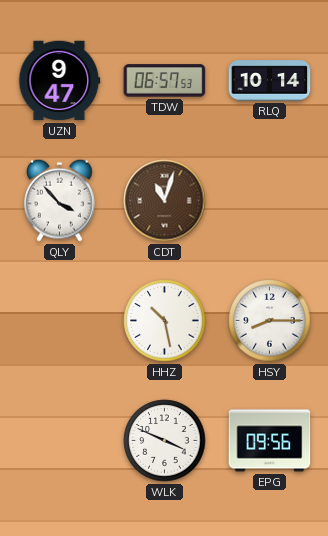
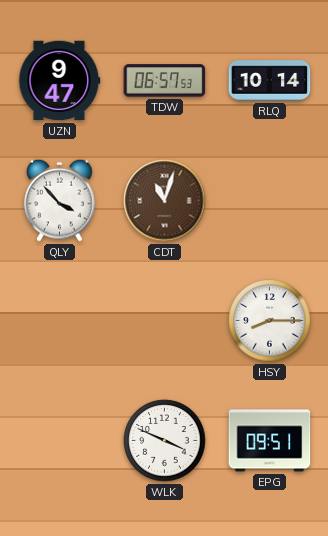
HHZ: 10:28 -> none
EPG: 09:56 -> 09:51
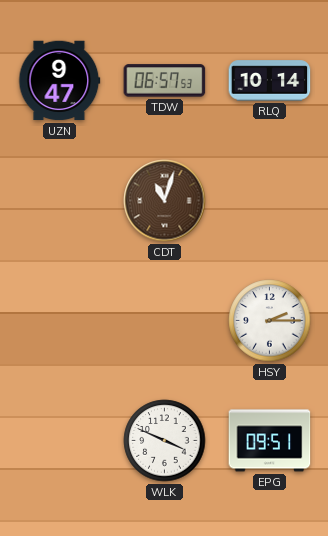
QLY: 3:53 -> none
HSY: 8:15 -> 2:15
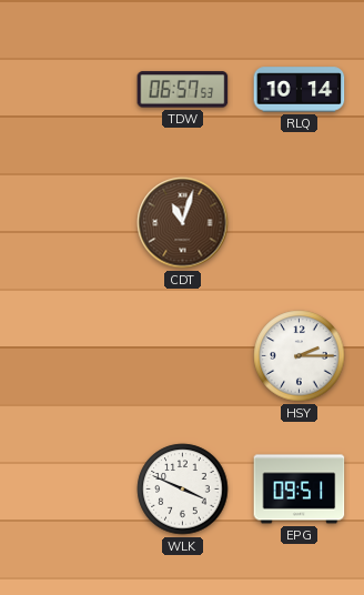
UZN: 9:47 -> none
